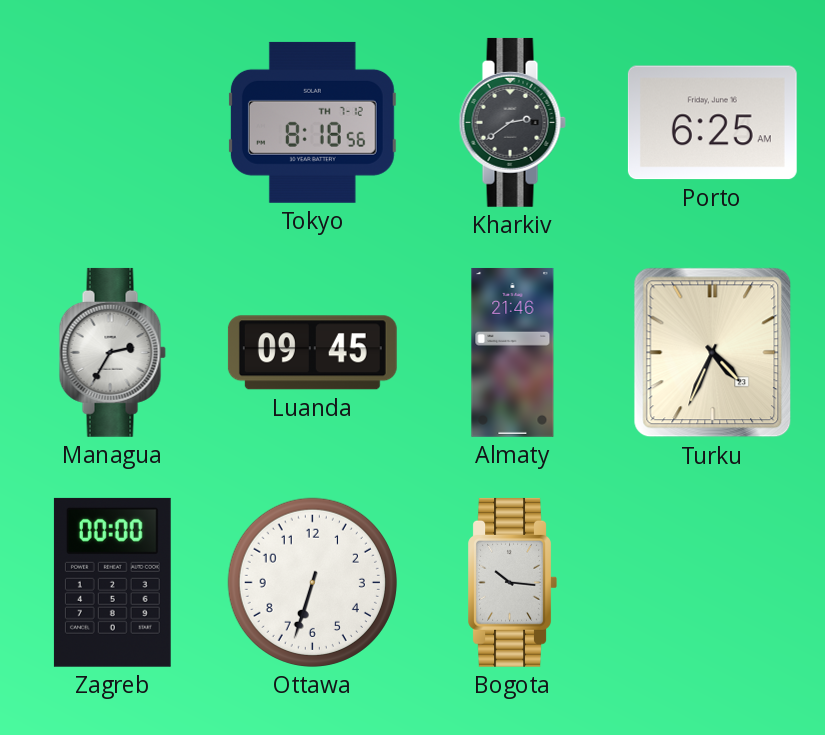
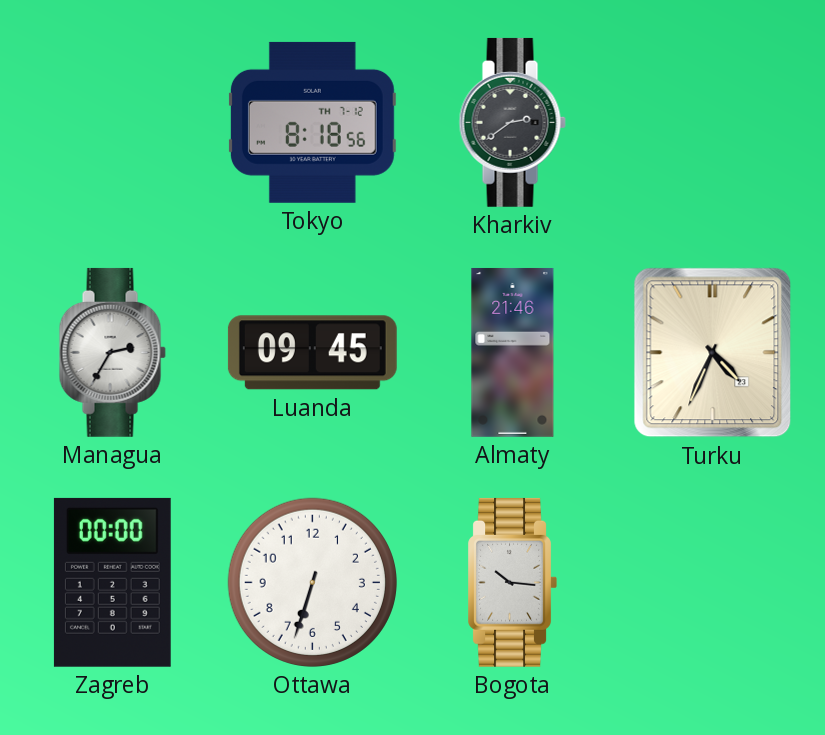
Porto: 6:25 -> none
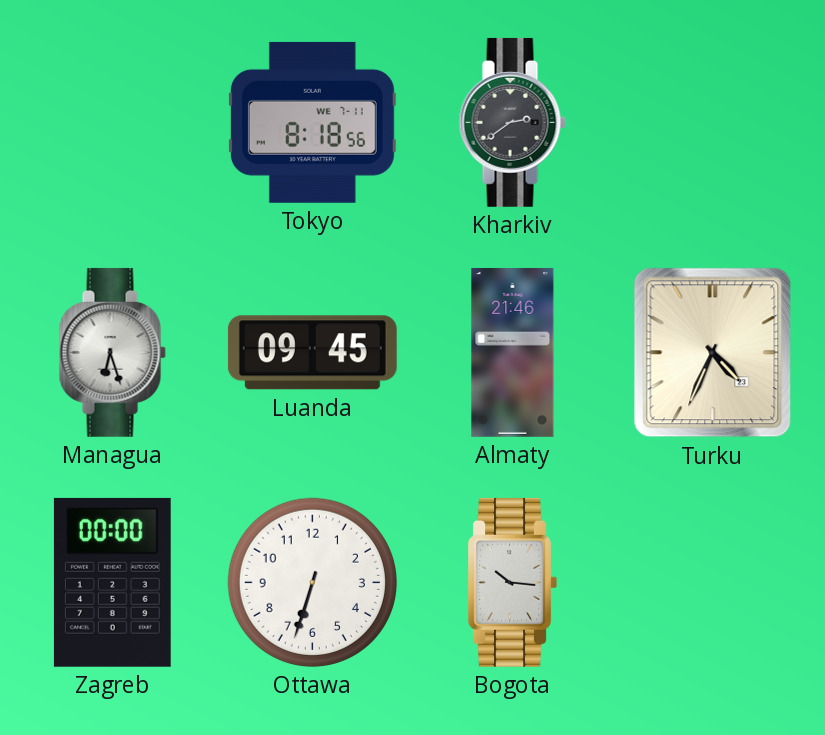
Tokyo date: TH 7-12 -> WE 7-11
Managua: 2:35 -> 6:27
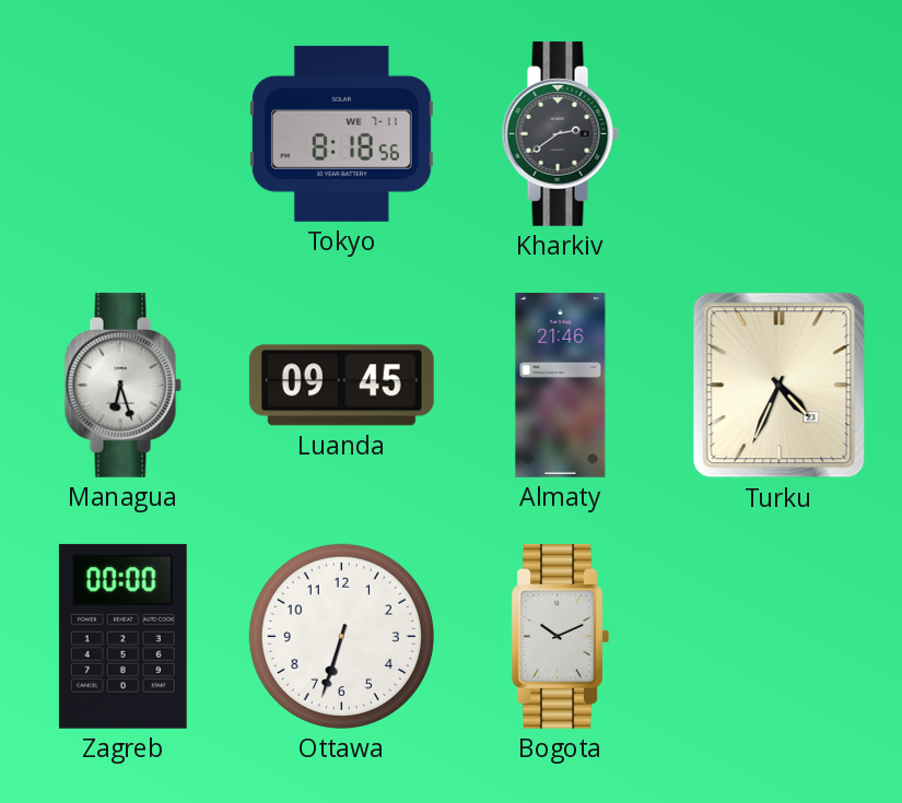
Bogota: 10:16 -> 10:11
